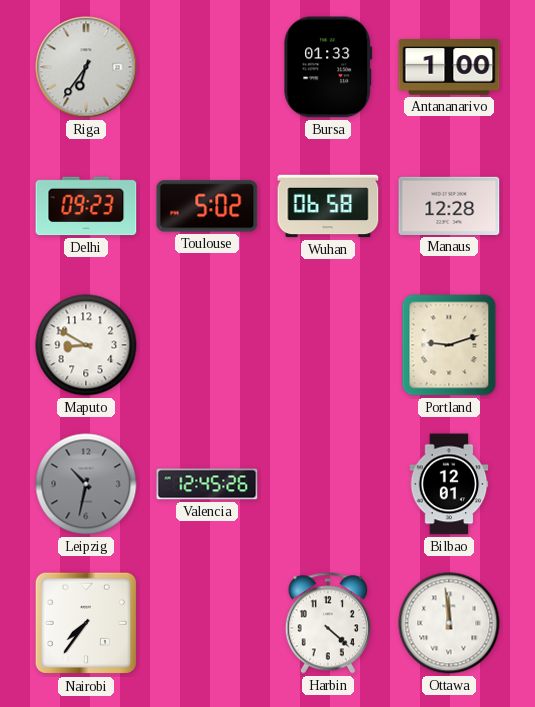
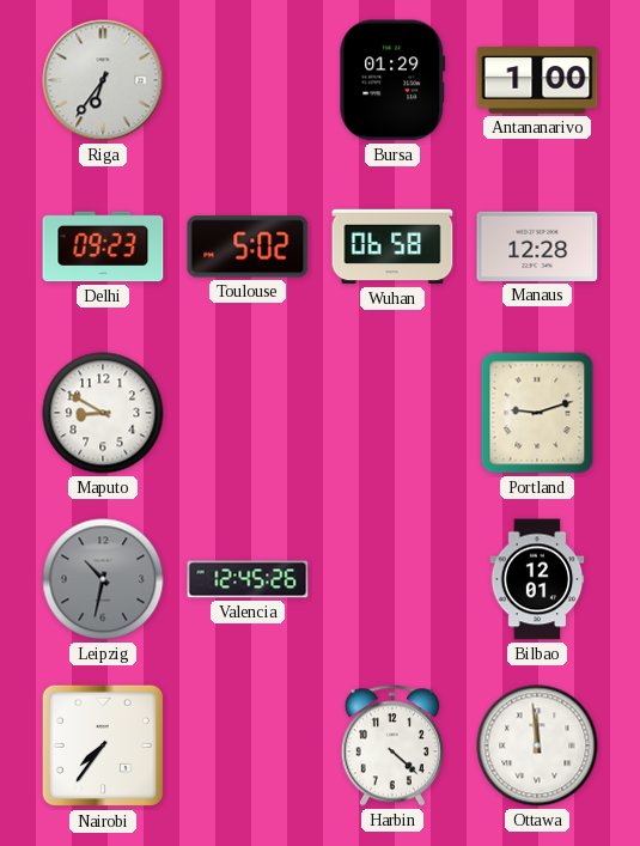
Bursa: 01:33 -> 01:29
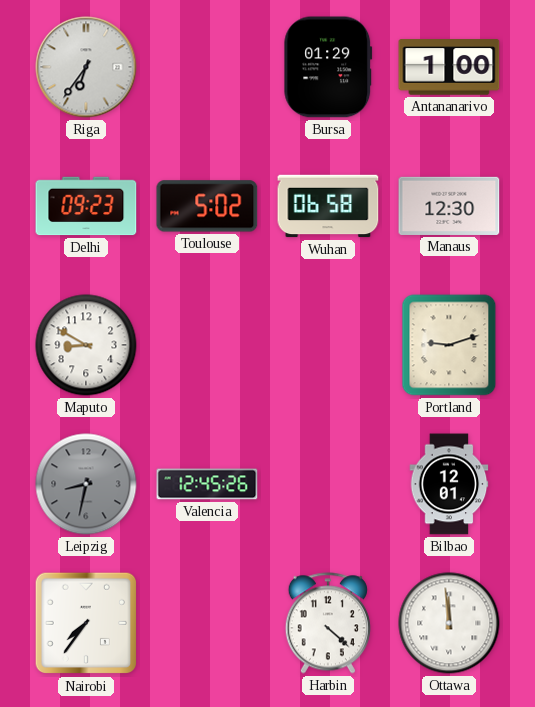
Manaus: 12:28 -> 12:30
Leipzig: 10:32 -> 8:32
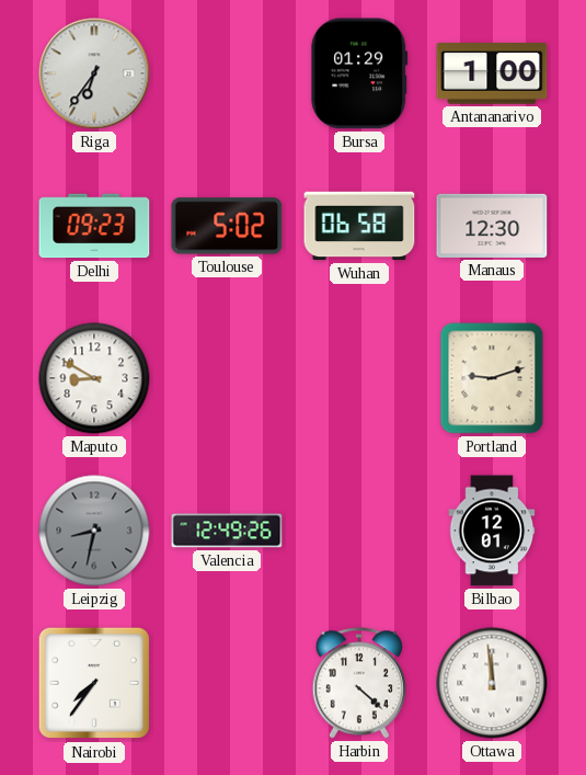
Valencia: 12:45 -> 12:49
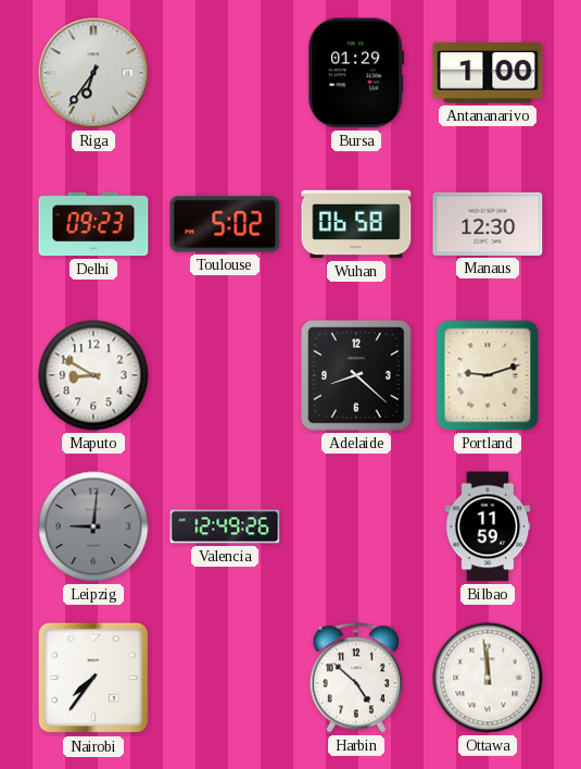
Adelaide: none -> 8:22
Leipzig: 8:32 -> 9:01
Bilbao: 12:01 -> 11:59
Harbin: 4:22 -> 4:52
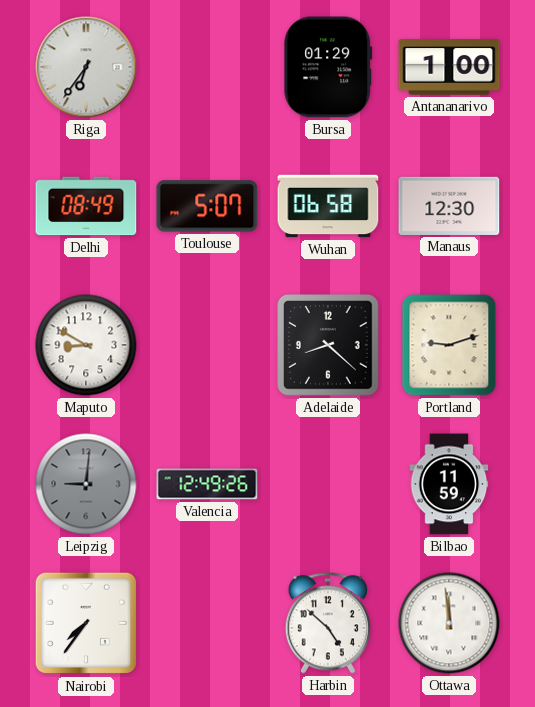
Delhi: 09:23 -> 08:49
Toulouse: 5:02 -> 5:07
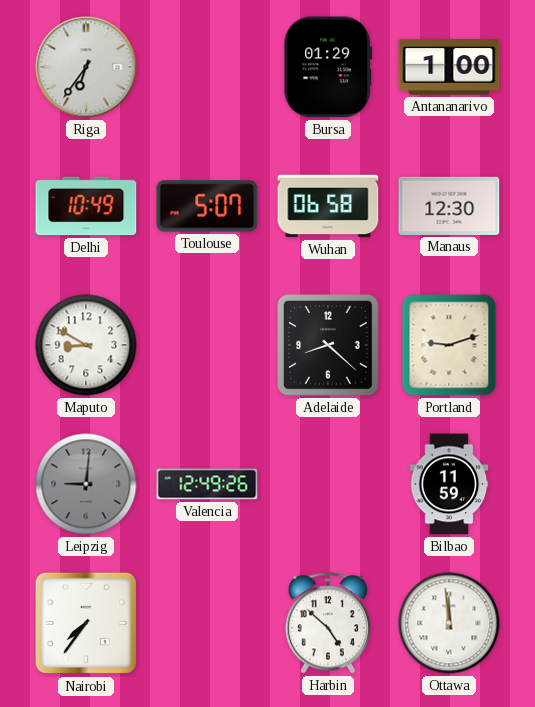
Delhi: 08:49 -> 10:49
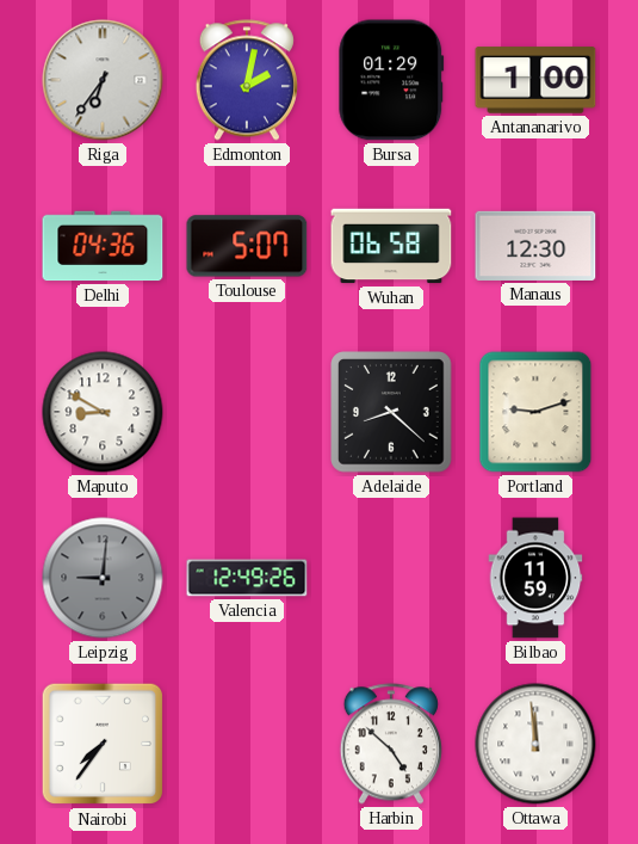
Edmonton: none -> 2:02
Delhi: 10:49 -> 04:36
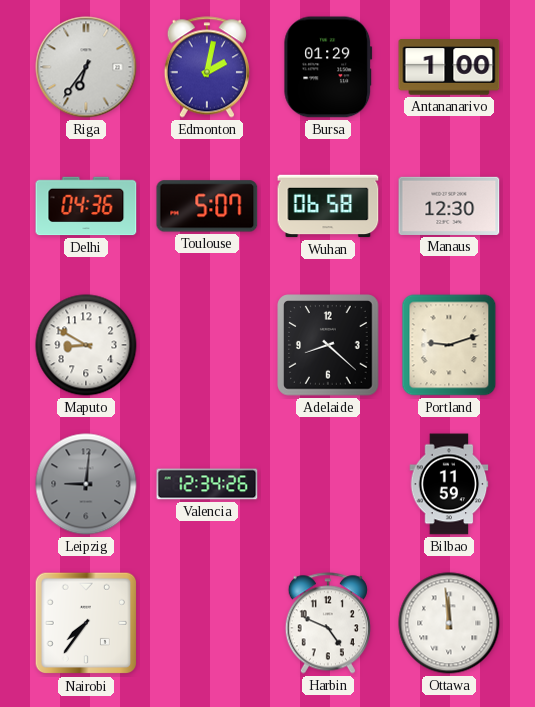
Valencia: 12:49 -> 12:34
Harbin: 4:52 -> 4:49
